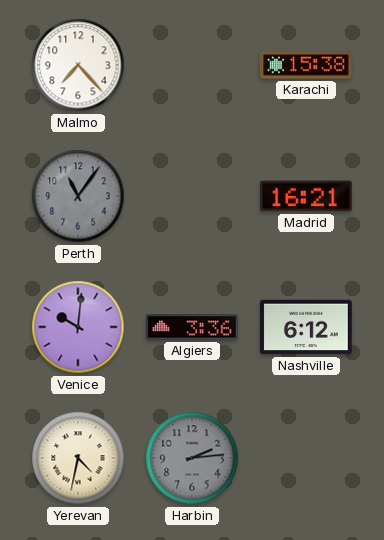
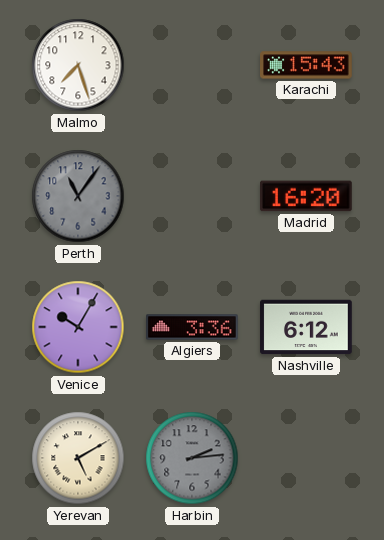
Malmo: 7:23 -> 7:27
Karachi: 15:38 -> 15:43
Madrid: 16:21 -> 16:20
Venice: 10:01 -> 10:05
Yerevan: 4:32 -> 5:10
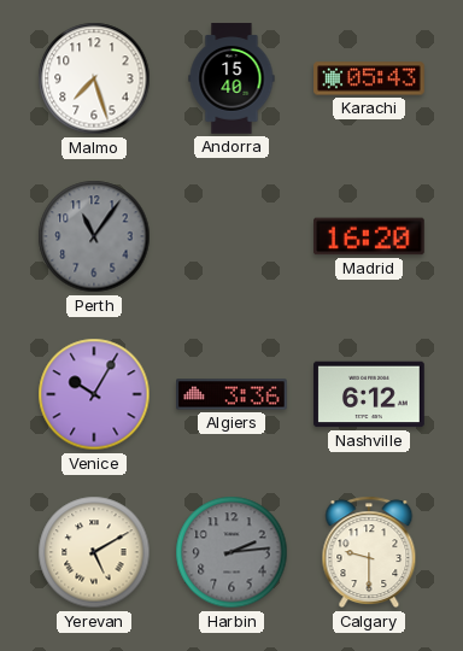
Andorra: none -> 15:40
Karachi: 15:43 -> 05:43
Calgary: none -> 9:30
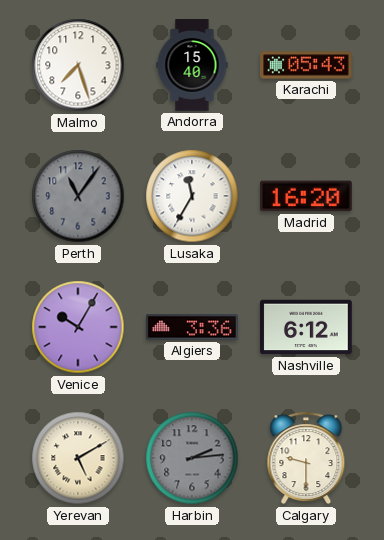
Lusaka: none -> 11:35
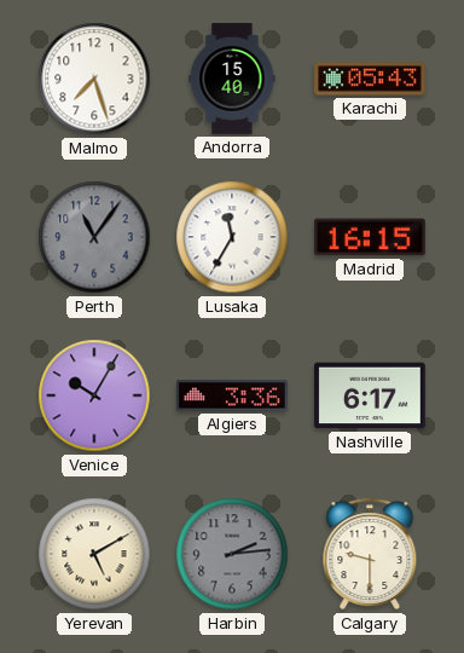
Madrid: 16:20 -> 16:15
Nashville: 6:12 -> 6:17
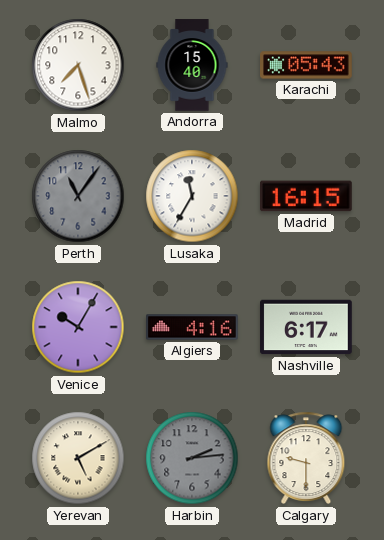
Algiers: 3:36 -> 4:16
